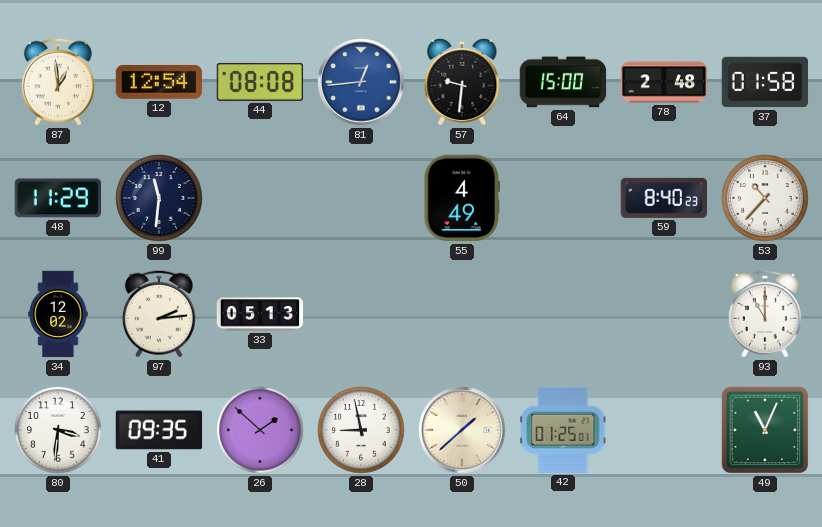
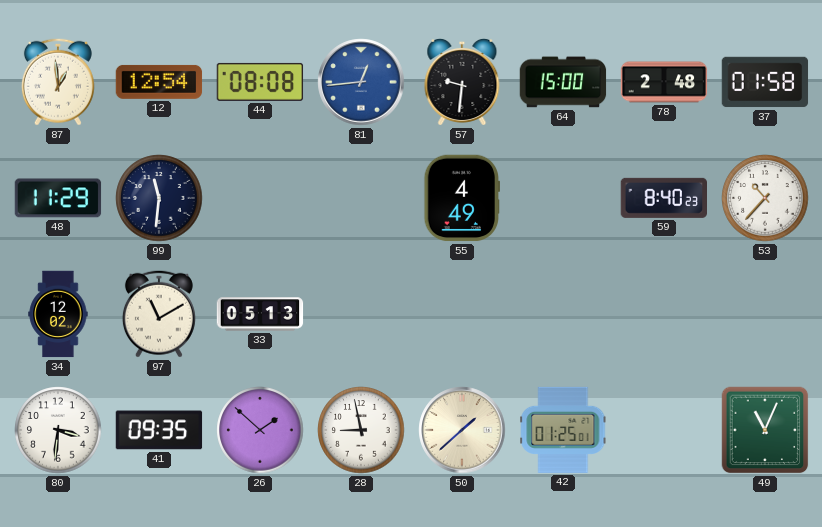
97: 2:14 -> 11:10
93: 11:00 -> none
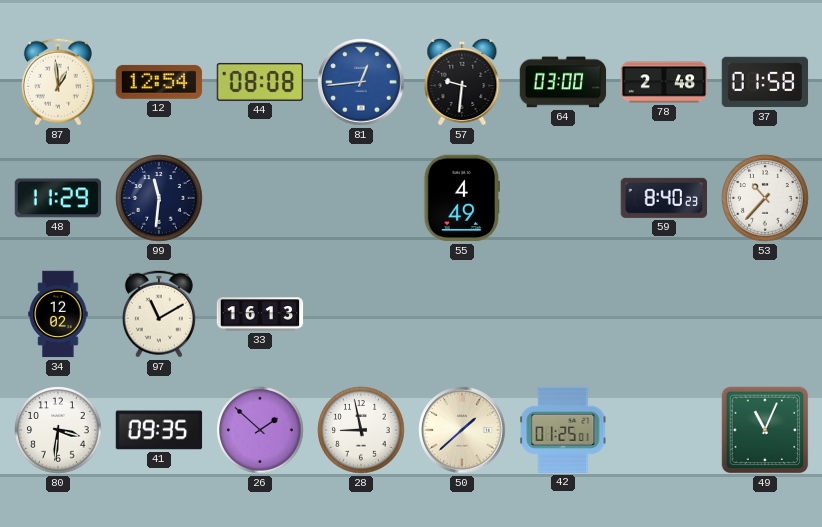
64: 15:00 -> 03:00
33: 05:13 -> 16:13
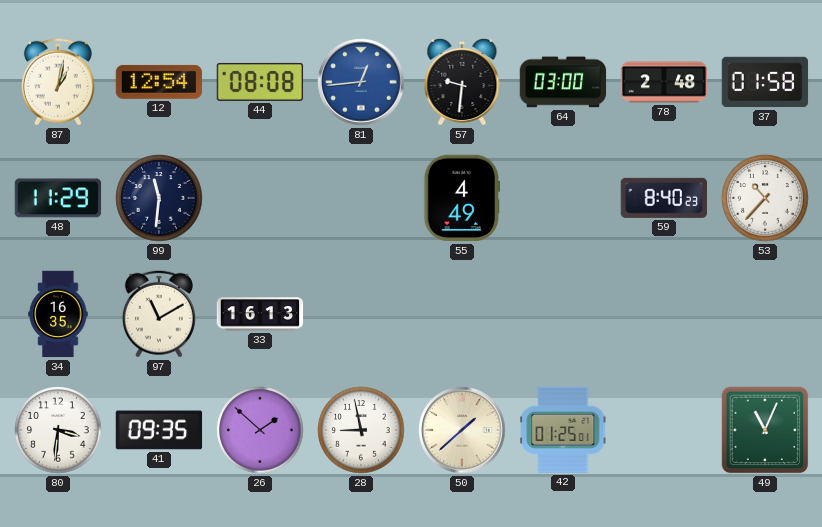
87: 12:59 -> 1:02
34: 12:02 -> 16:35
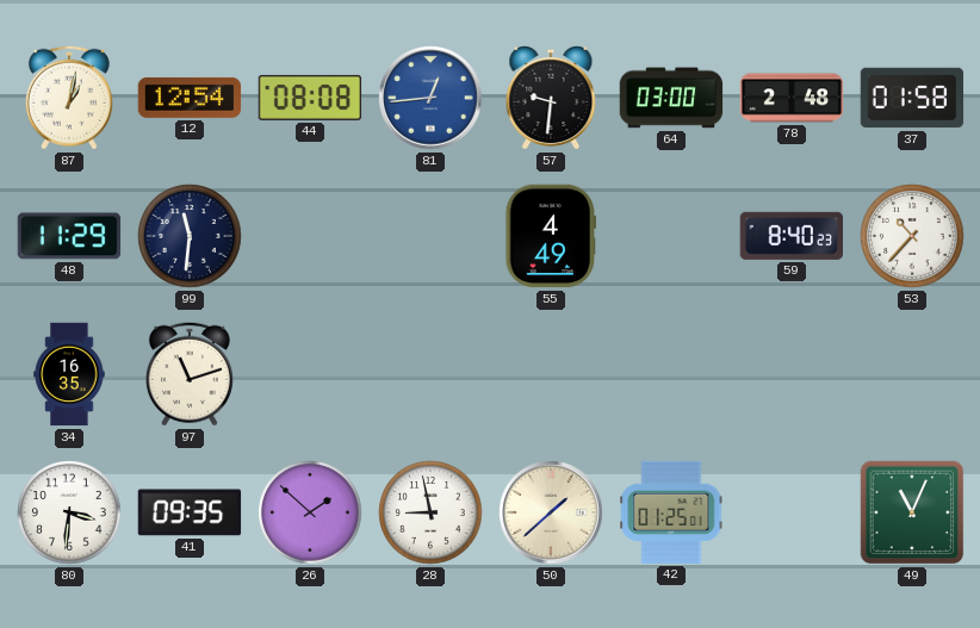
97: 11:10 -> 11:12
33: 16:13 -> none
